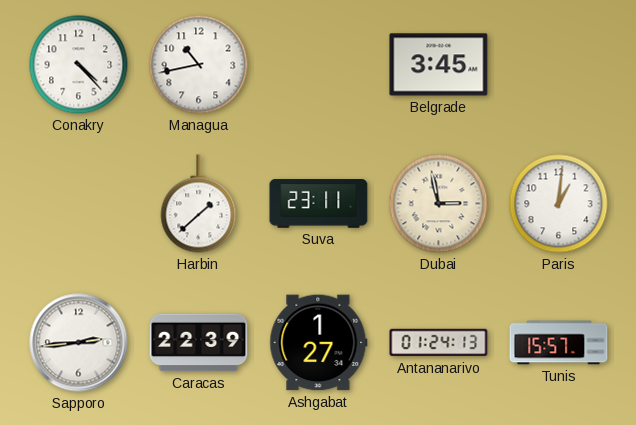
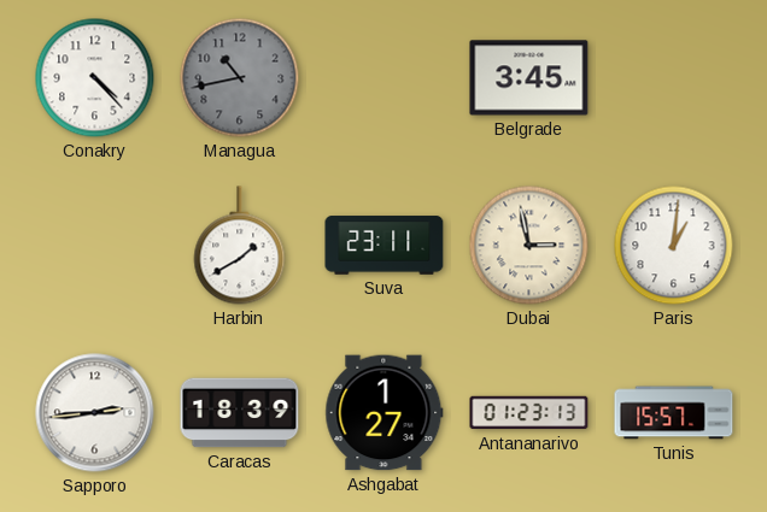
Managua dial: white -> grey
Harbin: 1:38 -> 1:40
Caracas: 22:39 -> 18:39
Antananarivo: 01:24 -> 01:23
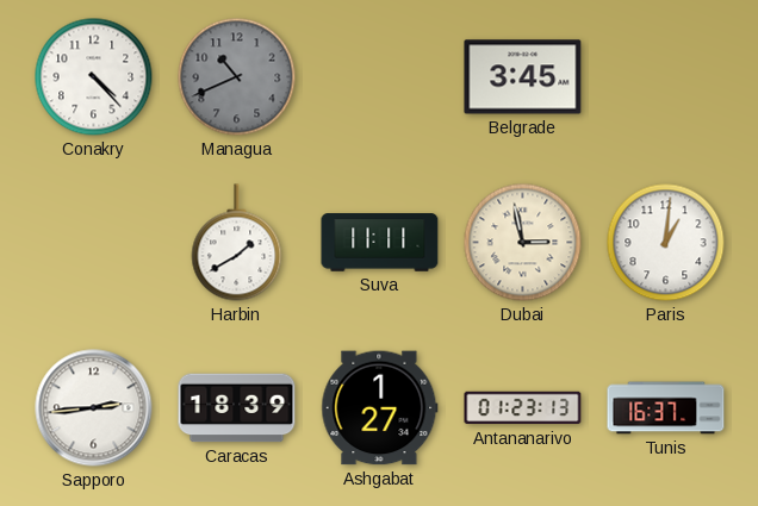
Managua: 10:43 -> 10:41
Suva: 23:11 -> 11:11
Tunis: 15:57 -> 16:37
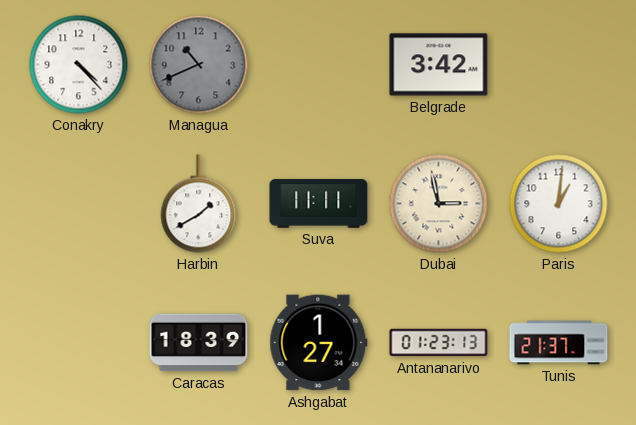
Belgrade: 3:45 -> 3:42
Sapporo: 2:44 -> none
Tunis: 16:37 -> 21:37
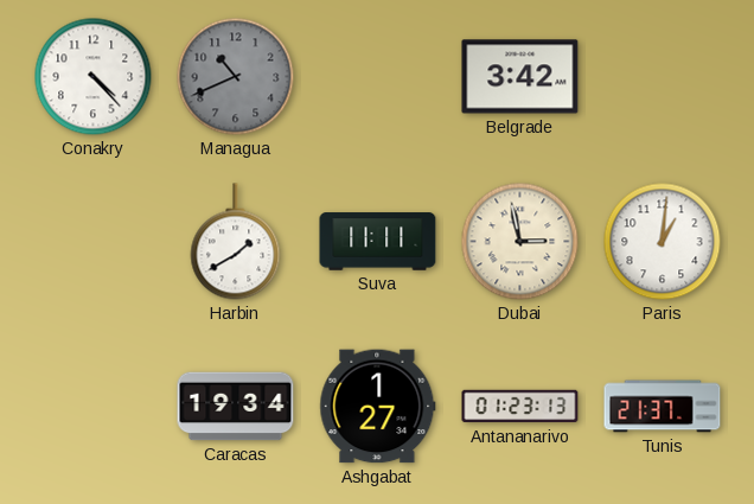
Caracas: 18:39 -> 19:34
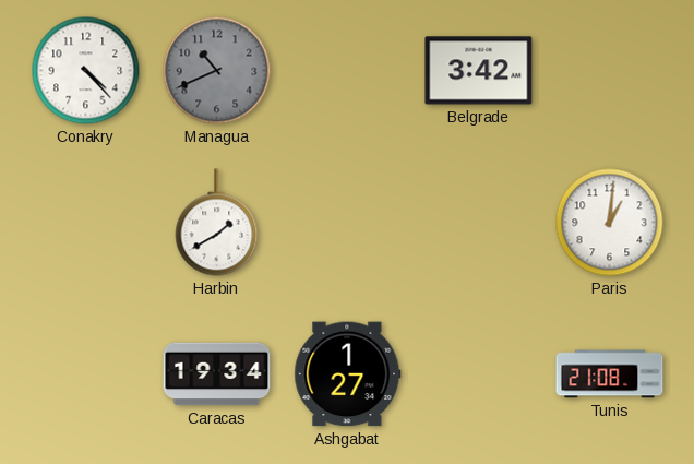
Suva: 11:11 -> none
Dubai: 2:58 -> none
Antananarivo: 01:23 -> none
Tunis: 21:37 -> 21:08
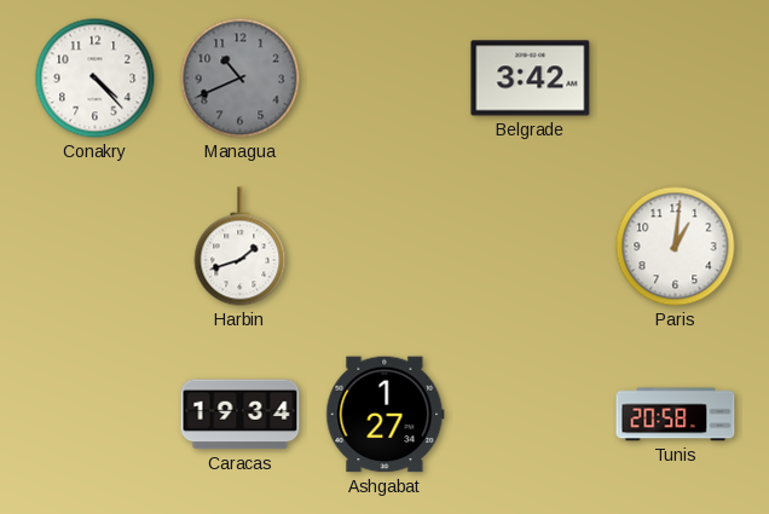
Harbin: 1:40 -> 1:42
Tunis: 21:08 -> 20:58
